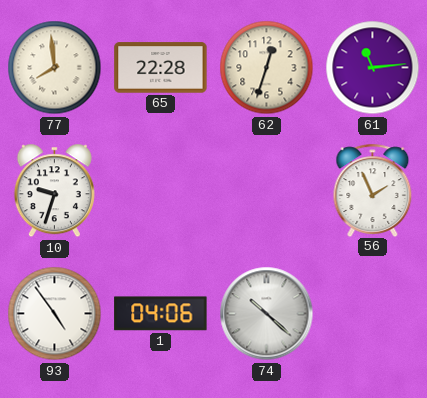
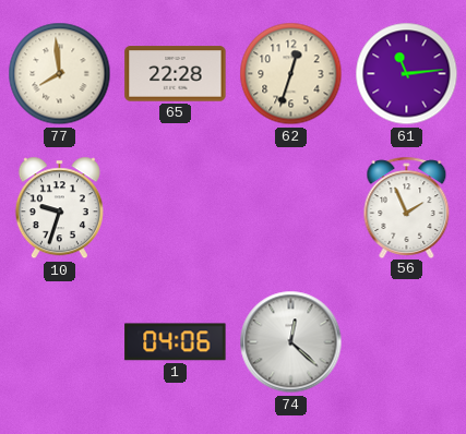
93: 4:54 -> none
74: 10:22 -> 12:22
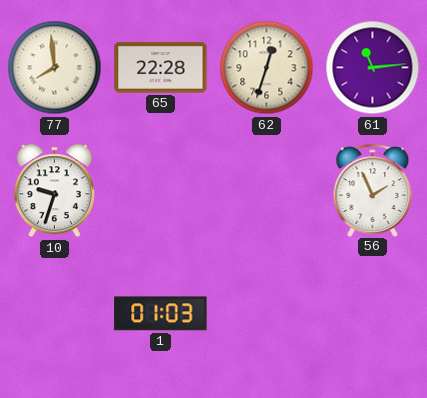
1: 04:06 -> 01:03
74: 12:22 -> none
